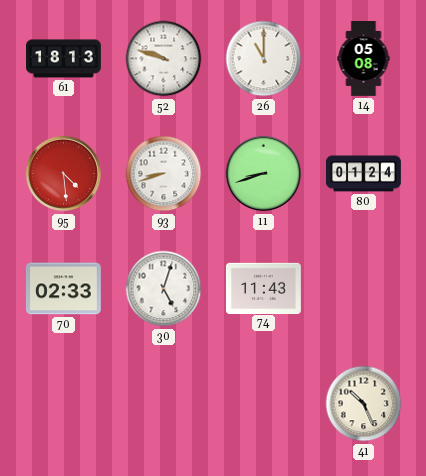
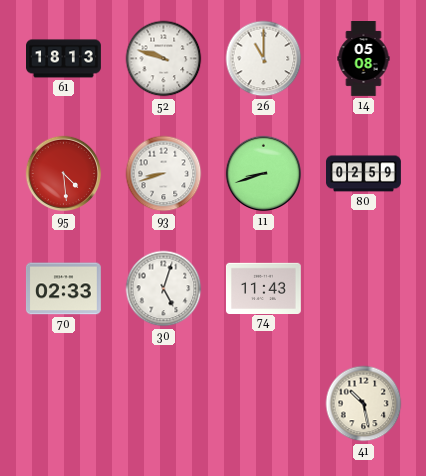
80: 01:24 -> 02:59
41: 10:26 -> 10:28
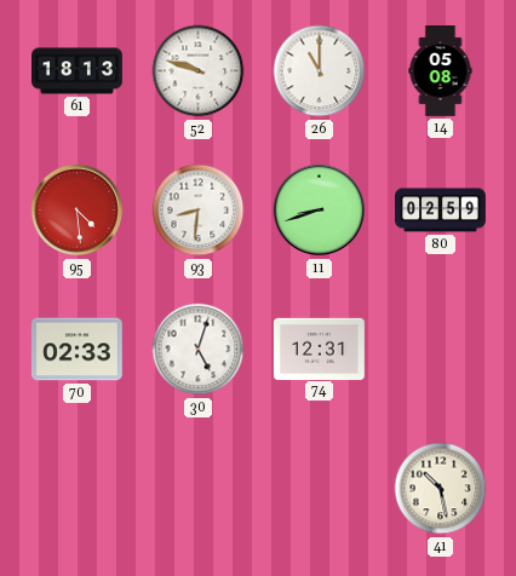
93: 8:42 -> 8:31
74: 11:43 -> 12:31
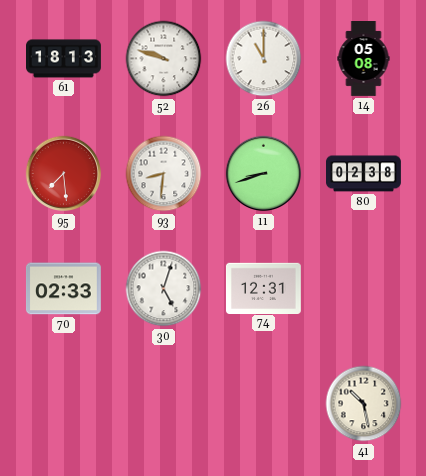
95: 4:29 -> 7:29
80: 02:59 -> 02:38
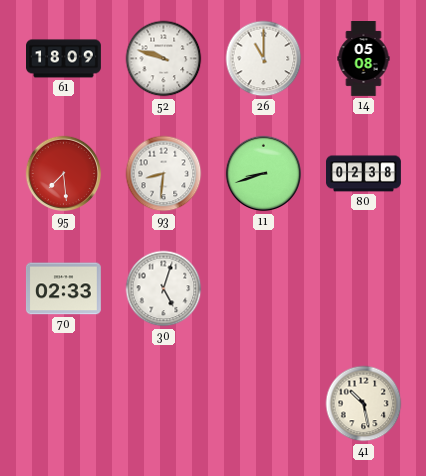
61: 18:13 -> 18:09
74: 12:31 -> none
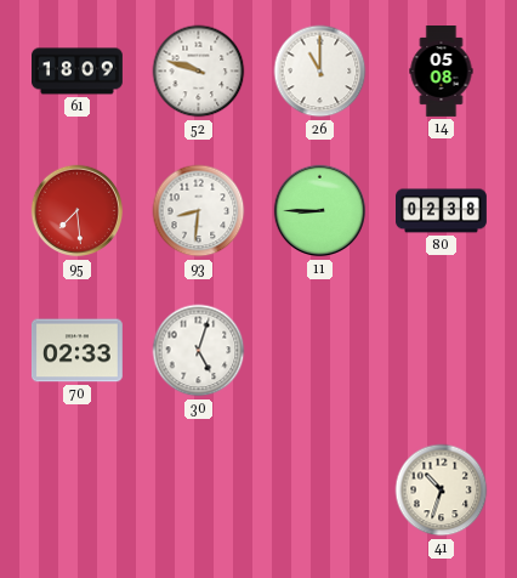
11: 8:42 -> 8:45
41: 10:28 -> 10:33
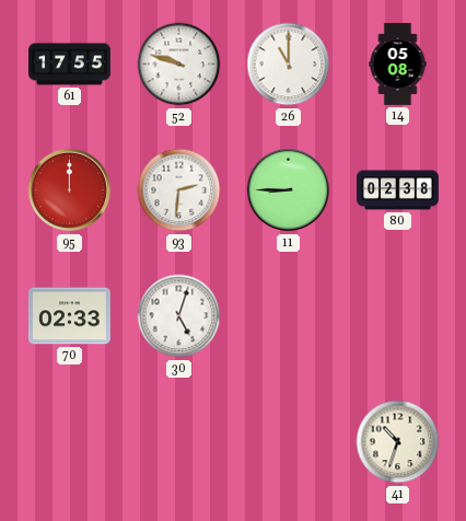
61: 18:09 -> 17:55
95: 7:29 -> 12:00
93: 8:31 -> 2:31
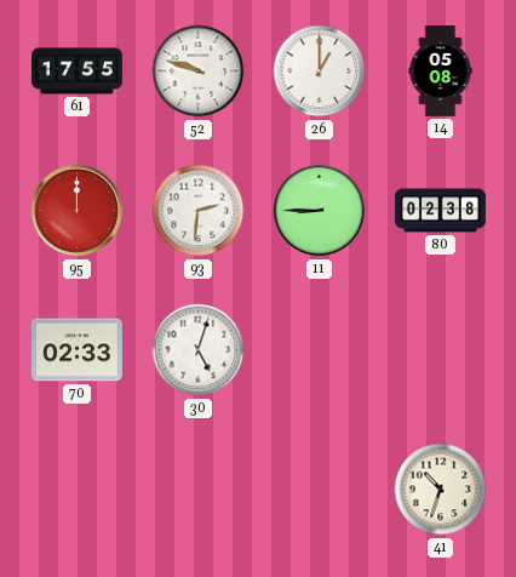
26: 11:00 -> 1:00
